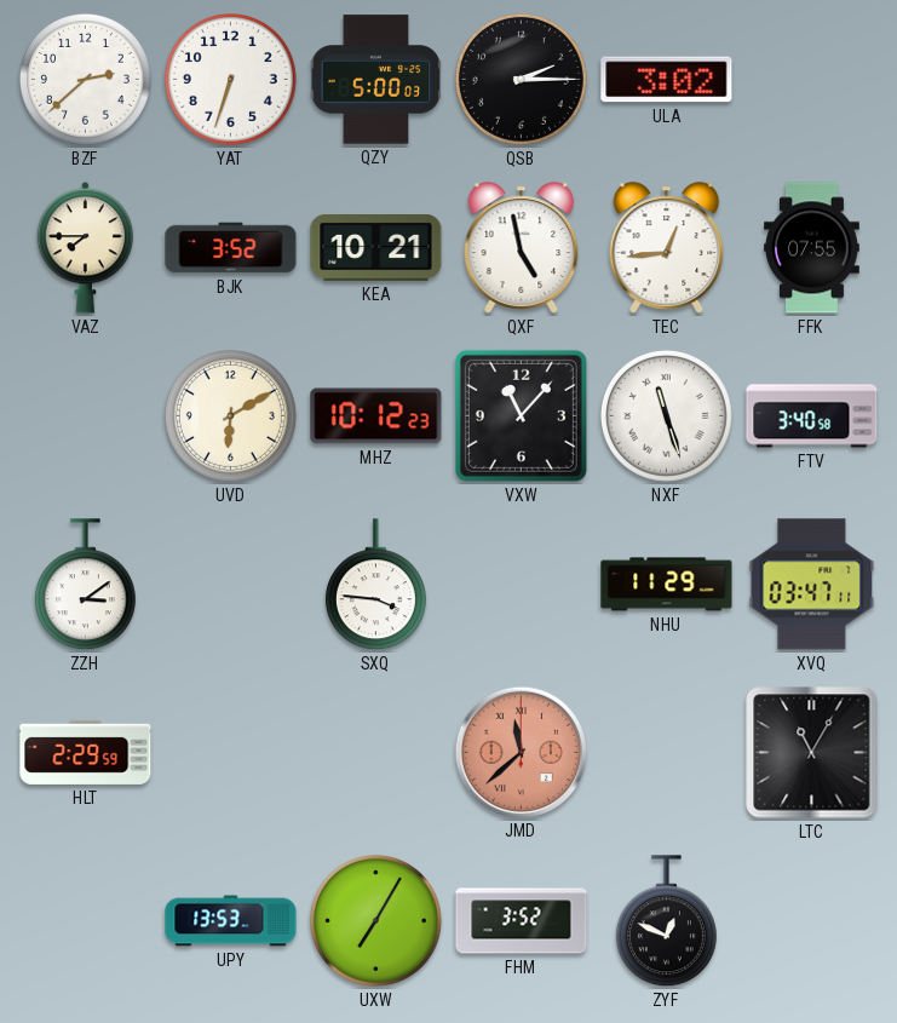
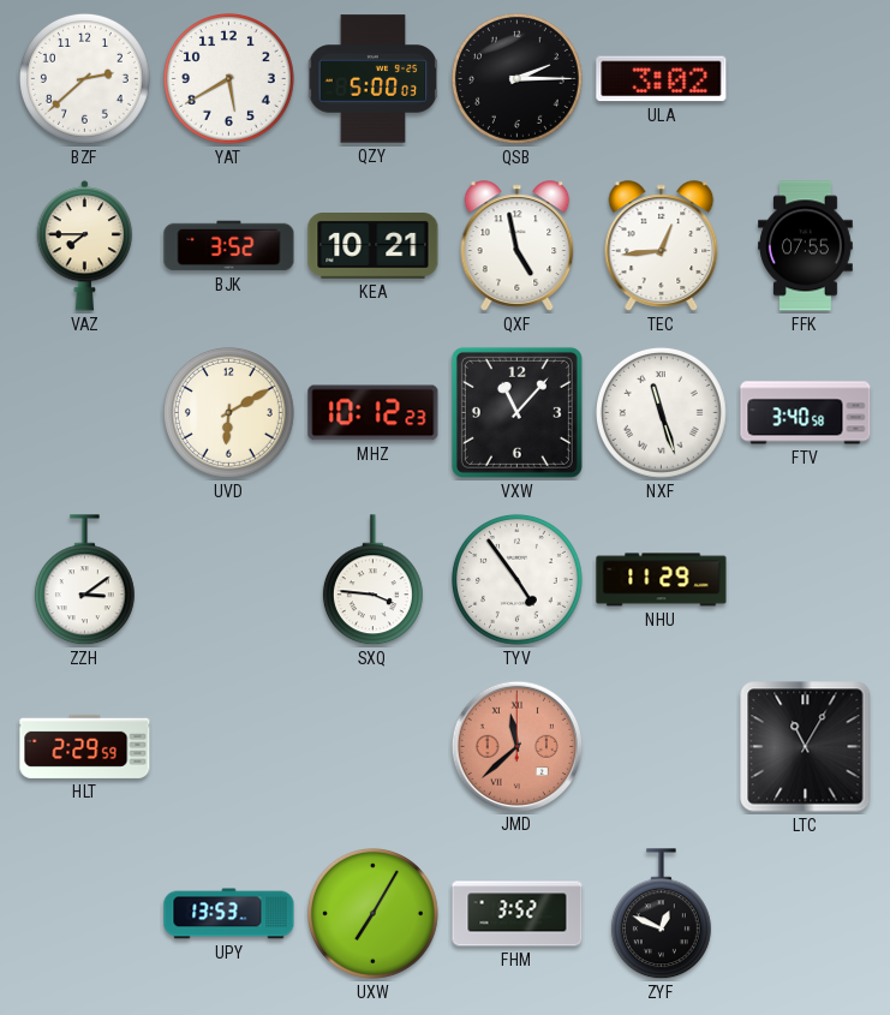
YAT: 6:33 -> 5:40
TYV: none -> 4:54
XVQ: 03:47 -> none
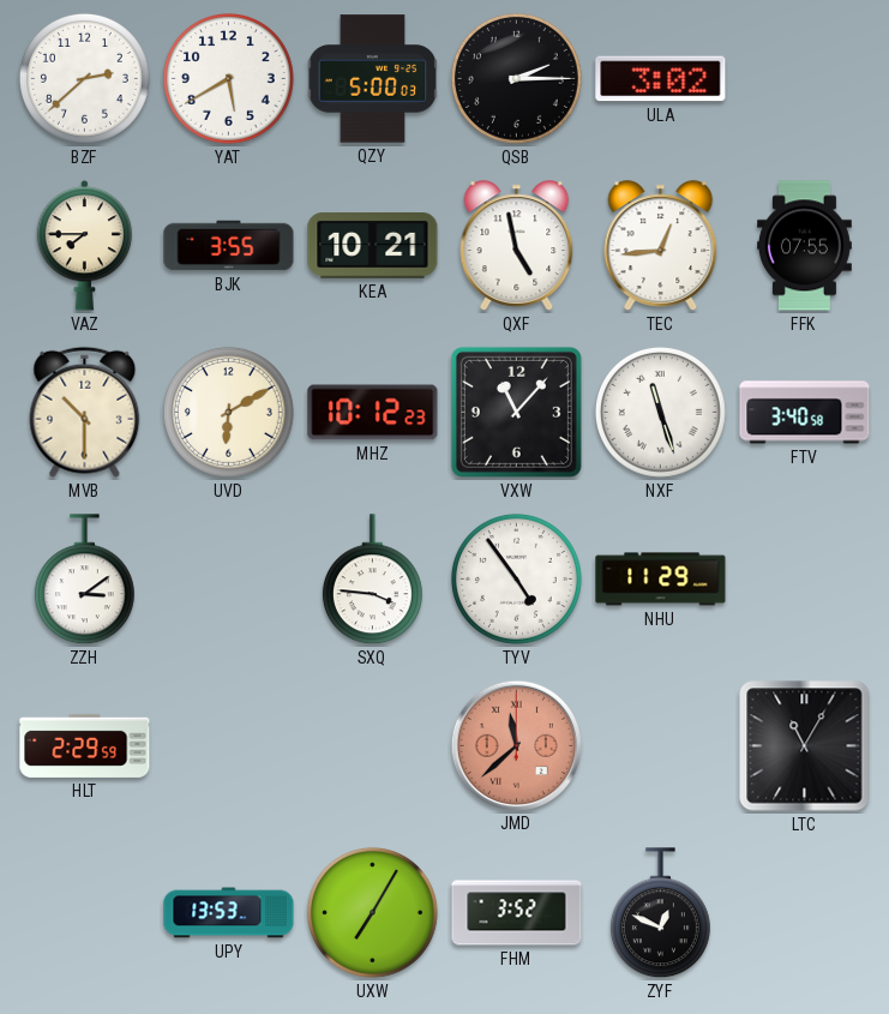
BJK: 3:52 -> 3:55
MVB: none -> 10:30
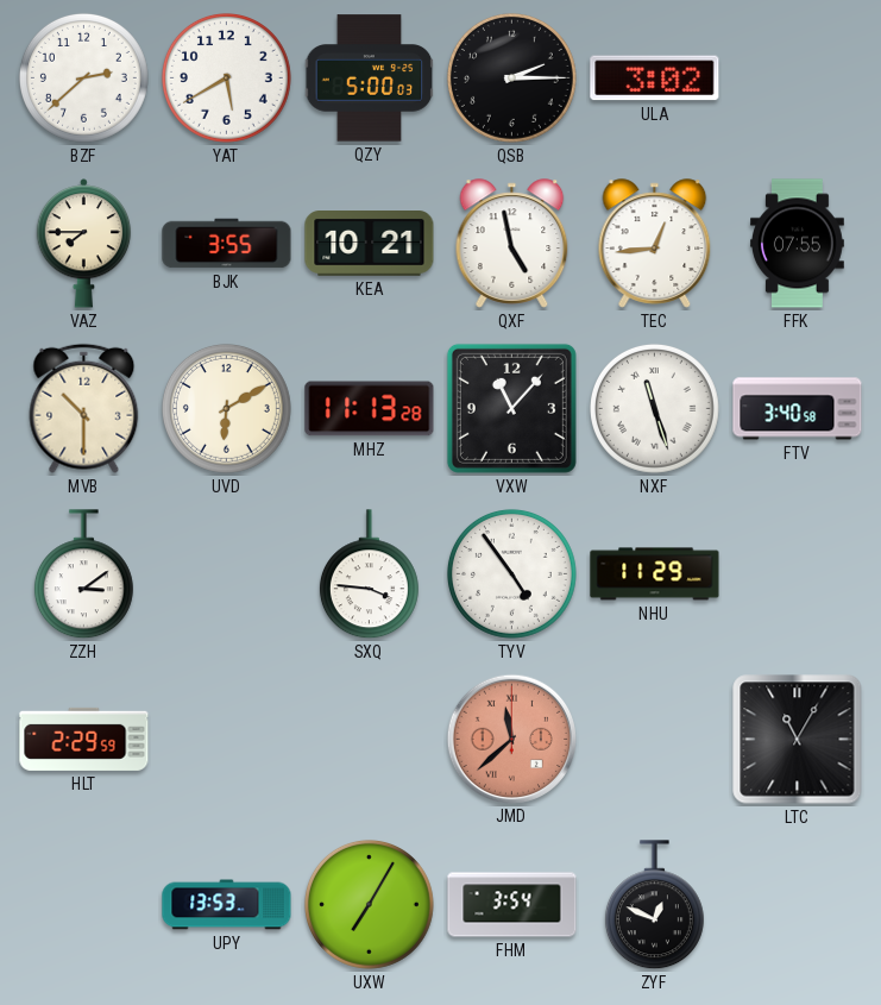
MHZ: 10:12 -> 11:13
FHM: 3:52 -> 3:54
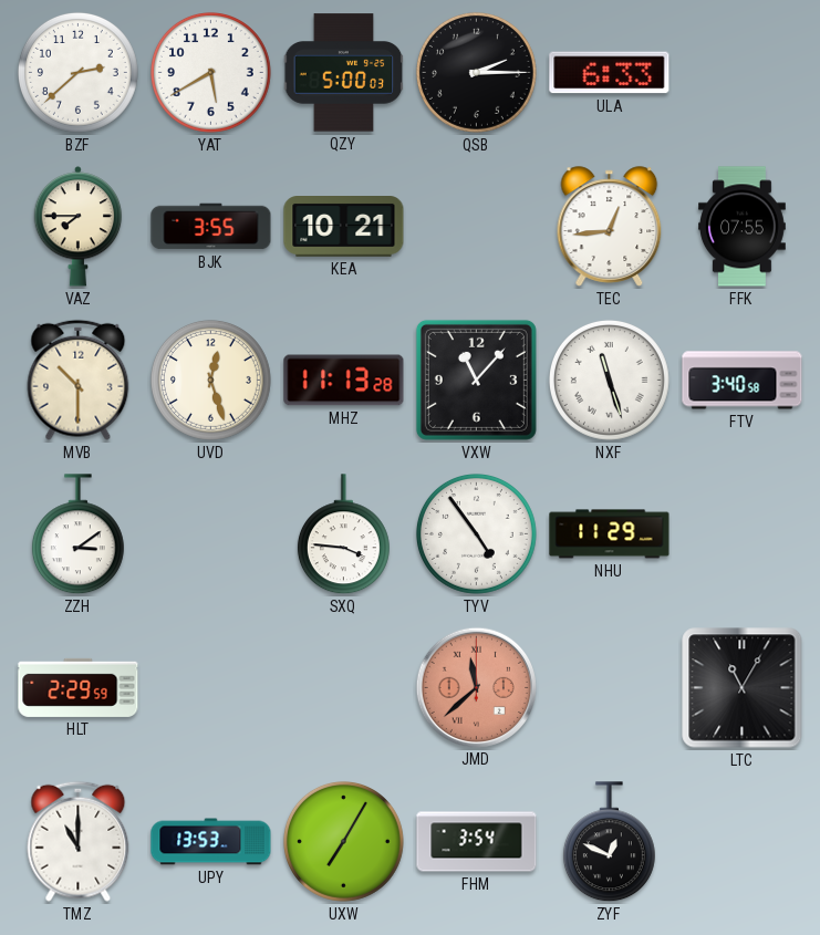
ULA: 3:02 -> 6:33
QXF: 4:58 -> none
UVD: 6:10 -> 12:27
TMZ: none -> 11:00
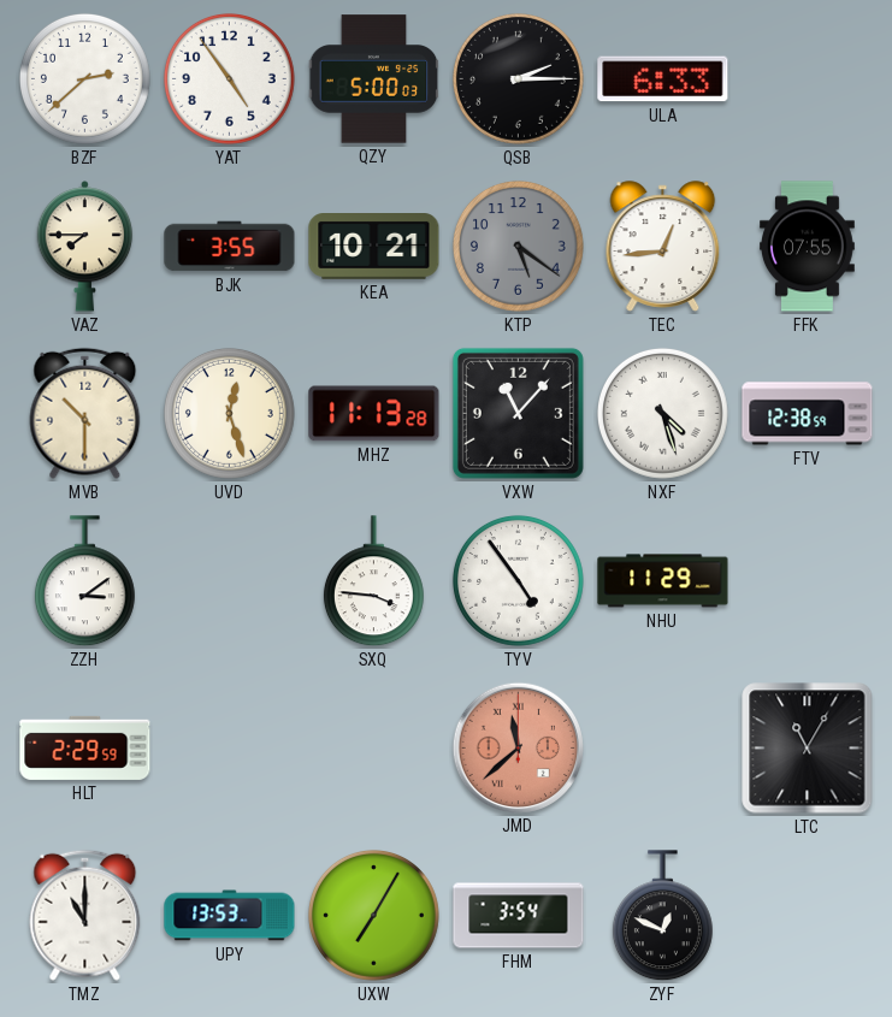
YAT: 5:40 -> 4:54
KTP: none -> 5:21
NXF: 11:27 -> 4:27
FTV: 3:40 -> 12:38
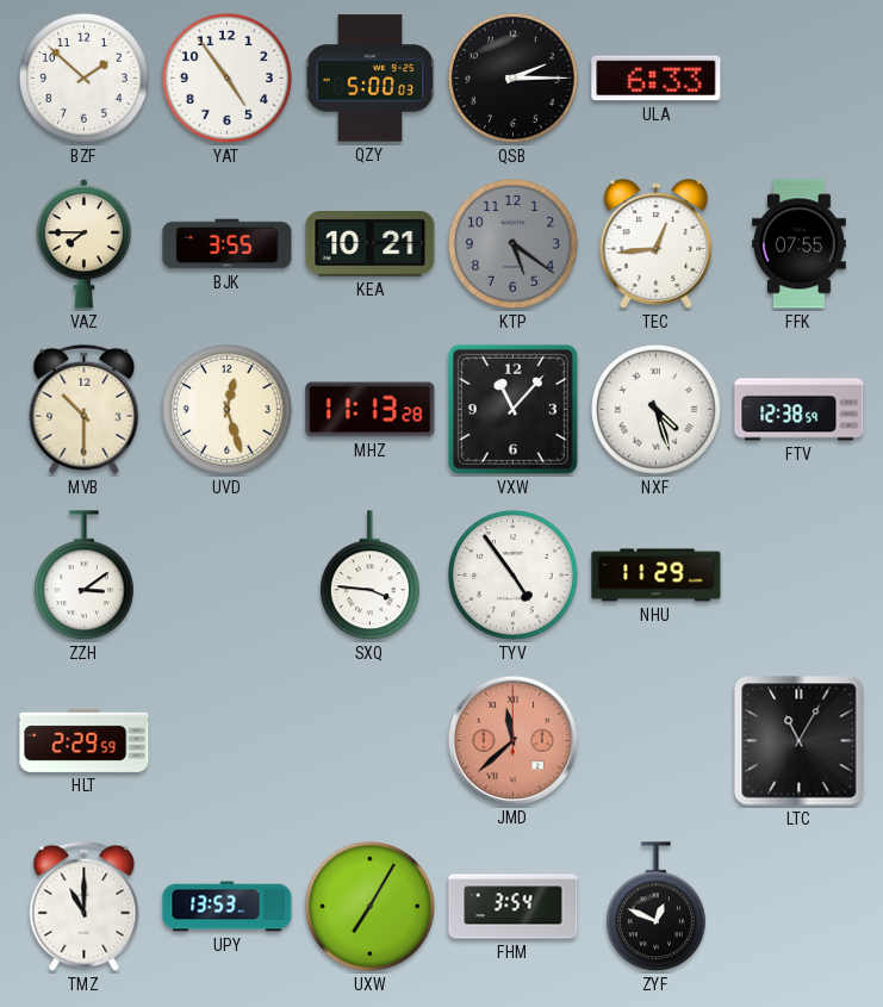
BZF: 2:38 -> 1:52
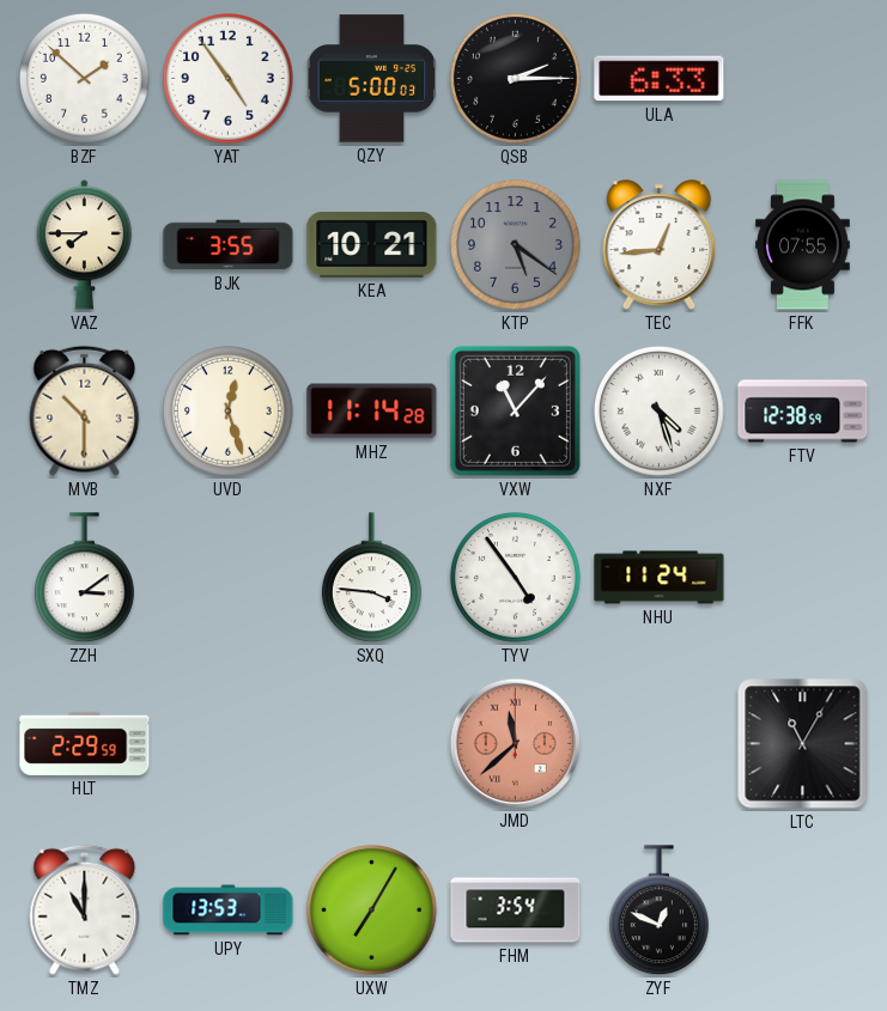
MHZ: 11:13 -> 11:14
NHU: 11:29 -> 11:24
